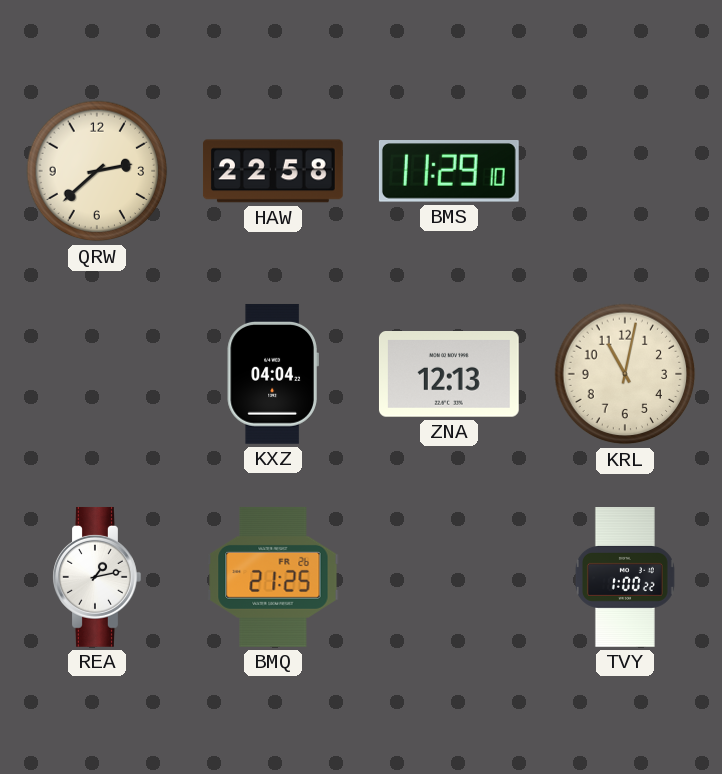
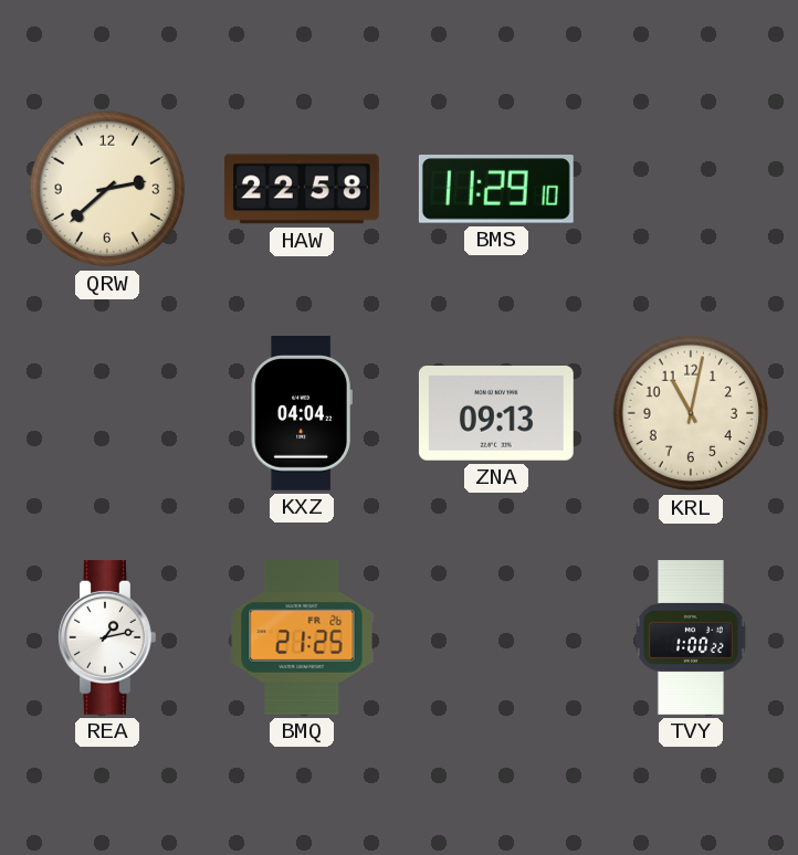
ZNA: 12:13 -> 09:13
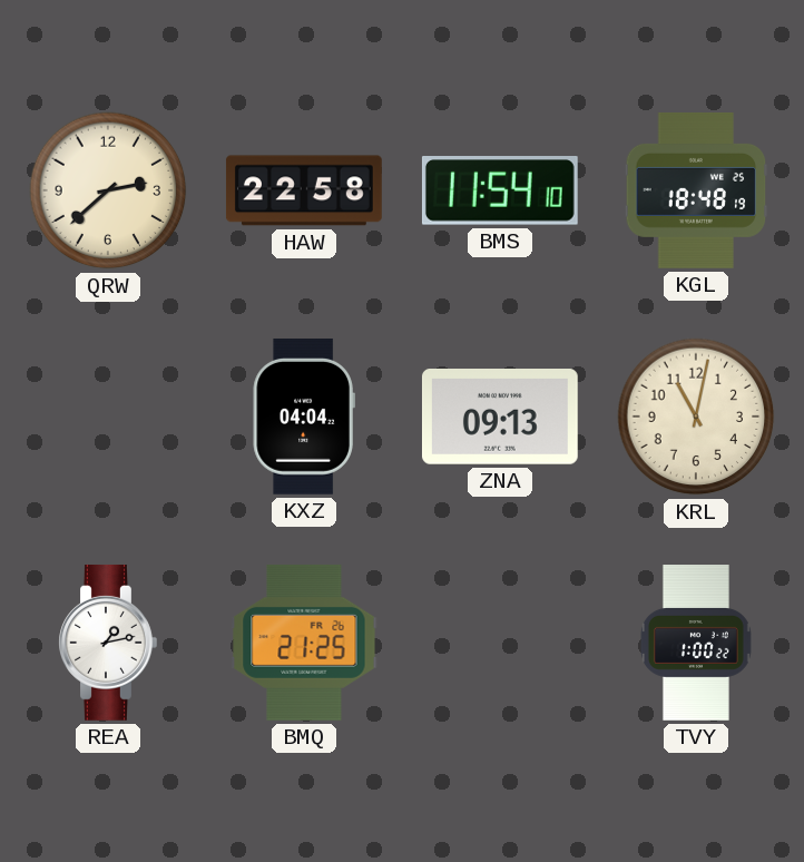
BMS: 11:29 -> 11:54
KGL: none -> 18:48
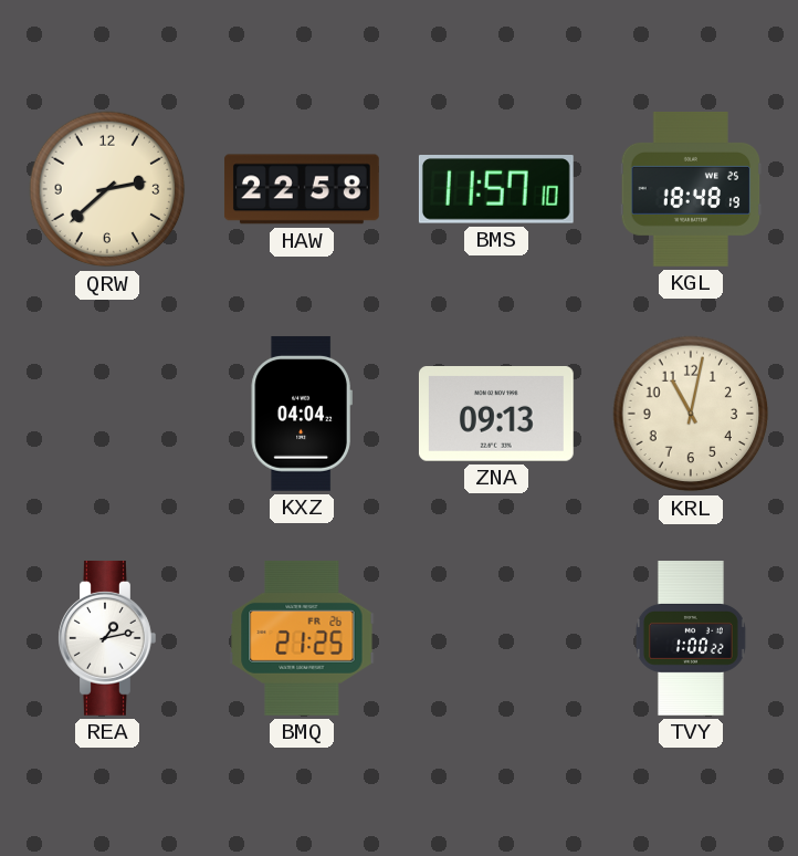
BMS: 11:54 -> 11:57
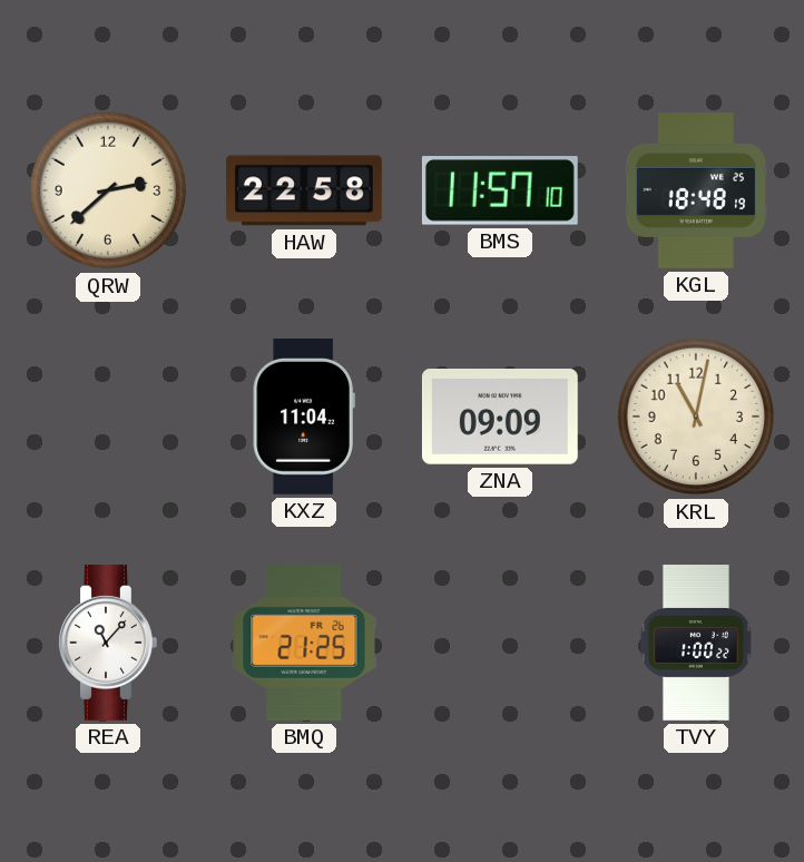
KXZ: 04:04 -> 11:04
ZNA: 09:13 -> 09:09
REA: 1:13 -> 11:07
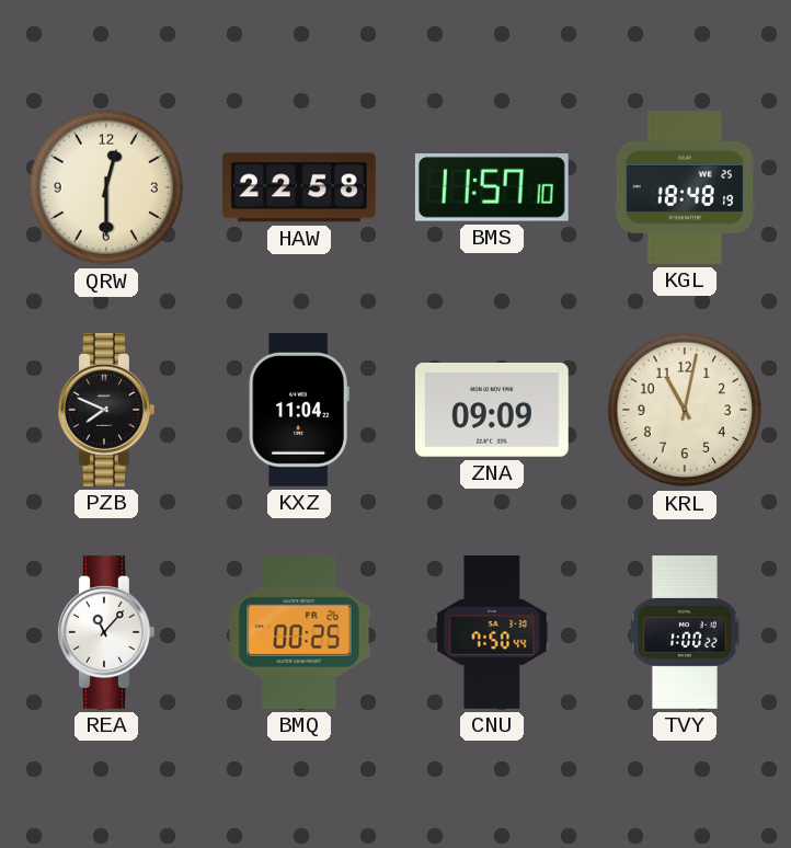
QRW: 2:38 -> 12:30
PZB: none -> 7:49
BMQ: 21:25 -> 00:25
CNU: none -> 7:50
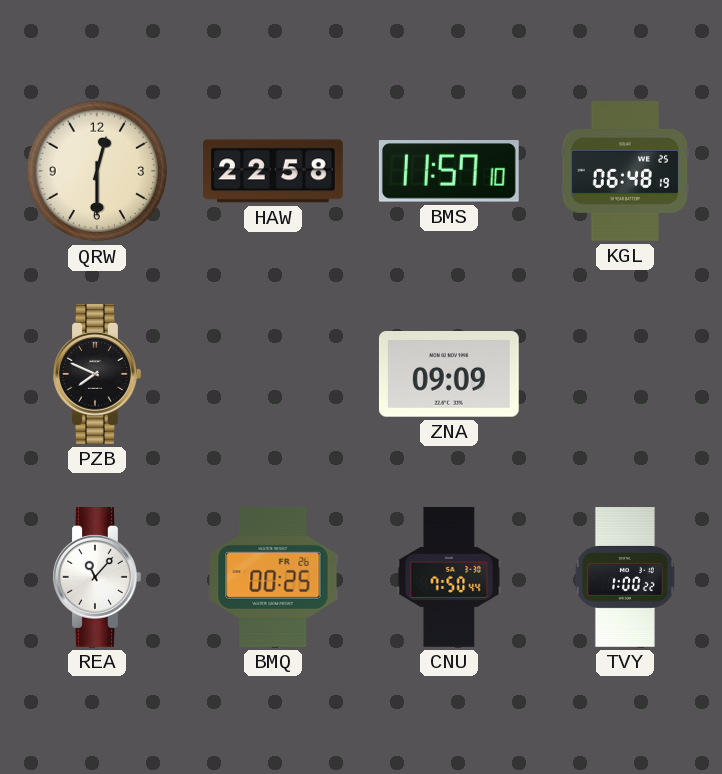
KGL: 18:48 -> 06:48
KXZ: 11:04 -> none
KRL: 11:02 -> none
